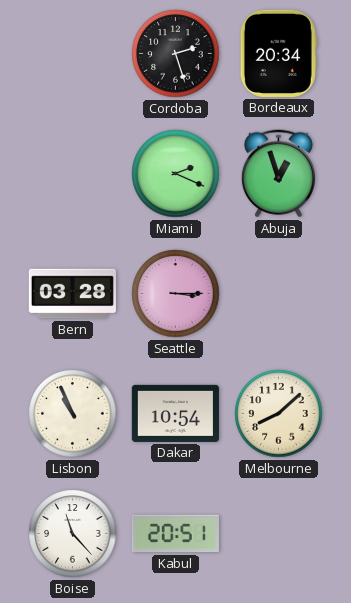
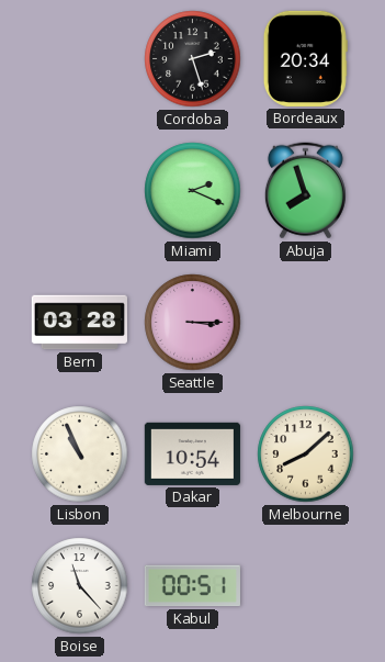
Abuja: 12:57 -> 7:57
Kabul: 20:51 -> 00:51
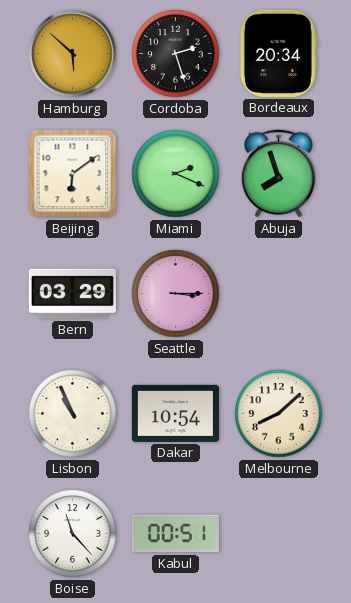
Hamburg: none -> 5:52
Beijing: none -> 6:09
Bern: 03:28 -> 03:29
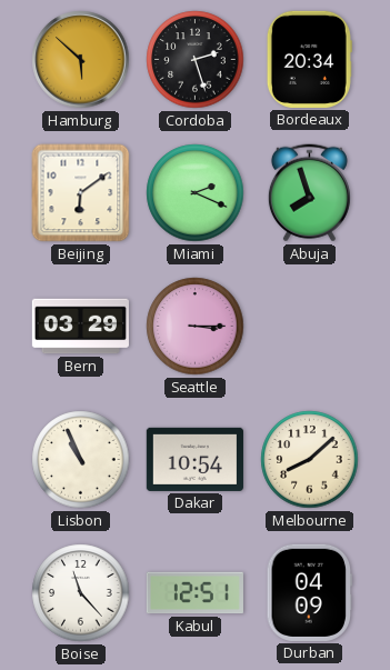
Kabul: 00:51 -> 12:51
Durban: none -> 04:09
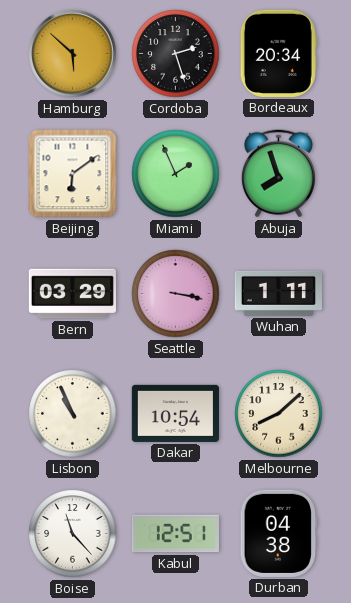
Miami: 2:19 -> 1:56
Seattle: 3:15 -> 3:17
Wuhan: none -> 1:11
Durban: 04:09 -> 04:38
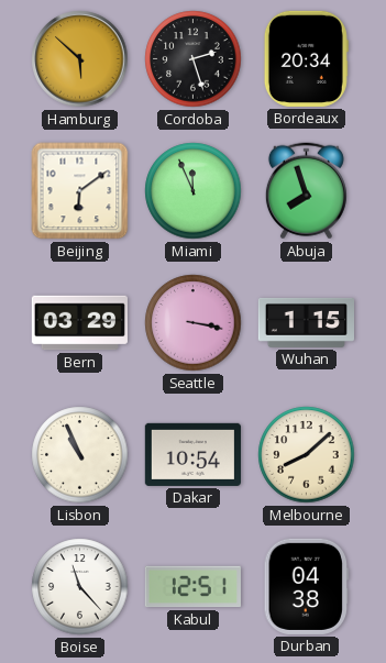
Miami: 1:56 -> 11:56
Wuhan: 1:11 -> 1:15
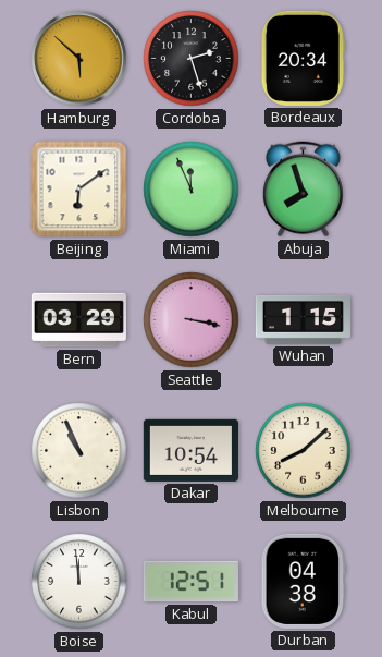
Boise: 11:23 -> 11:59
